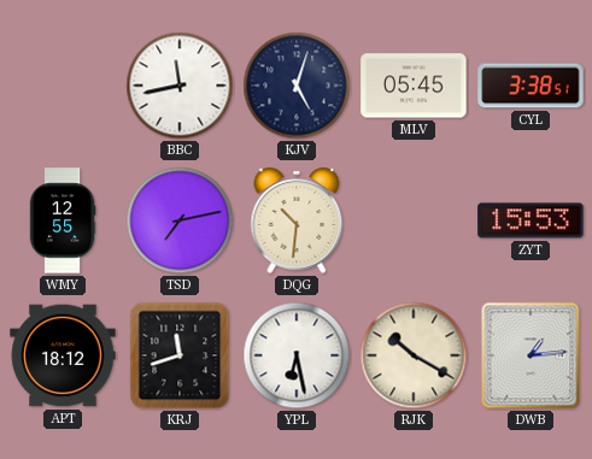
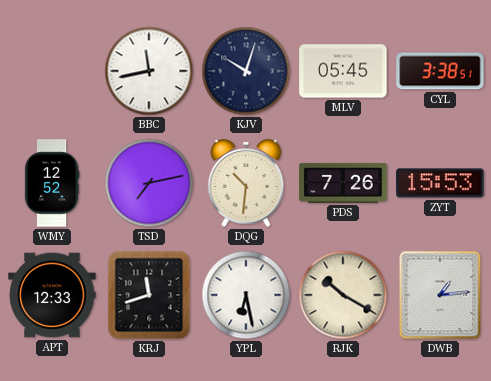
KJV: 5:03 -> 10:03
WMY: 12:55 -> 12:52
PDS: none -> 7:26
APT: 18:12 -> 12:33
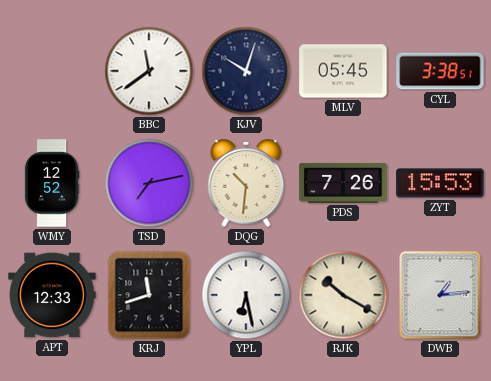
BBC: 11:43 -> 11:39
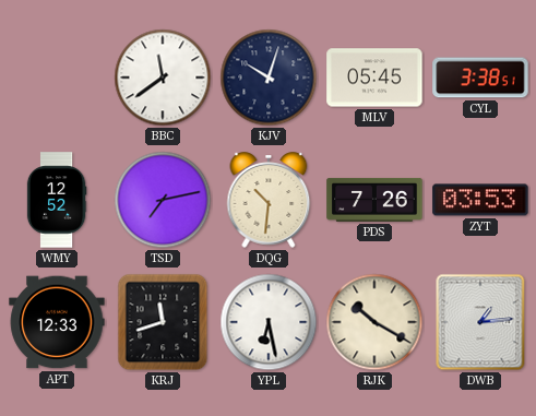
ZYT: 15:53 -> 03:53
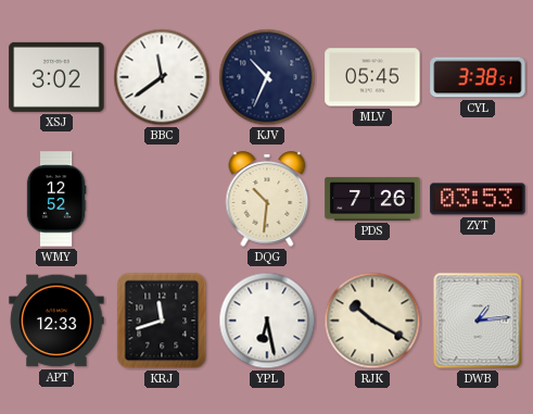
XSJ: none -> 3:02
KJV: 10:03 -> 10:34
TSD: 7:13 -> none
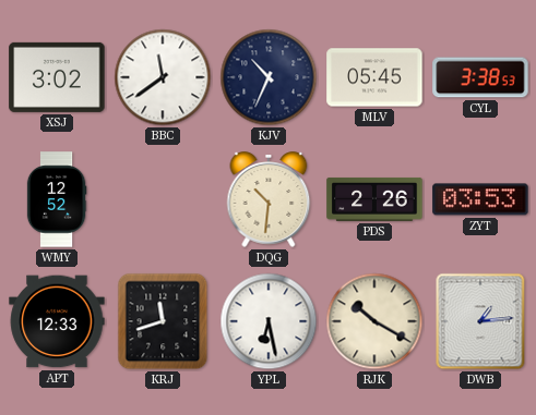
CYL: 3:38:51 -> 3:38:53
PDS: 7:26 -> 2:26
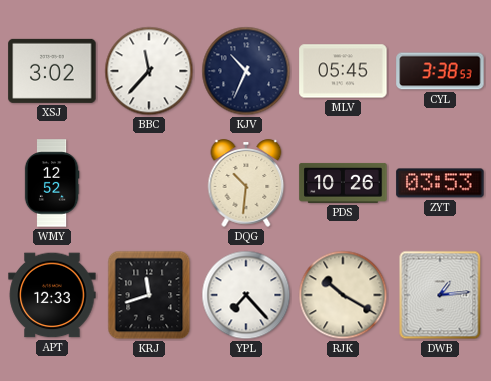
BBC: 11:39 -> 11:37
PDS: 2:26 -> 10:26
YPL: 6:28 -> 7:23
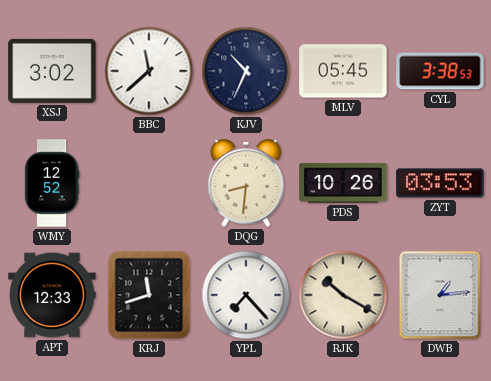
BBC: 11:37 -> 11:38
DQG: 10:31 -> 8:31
